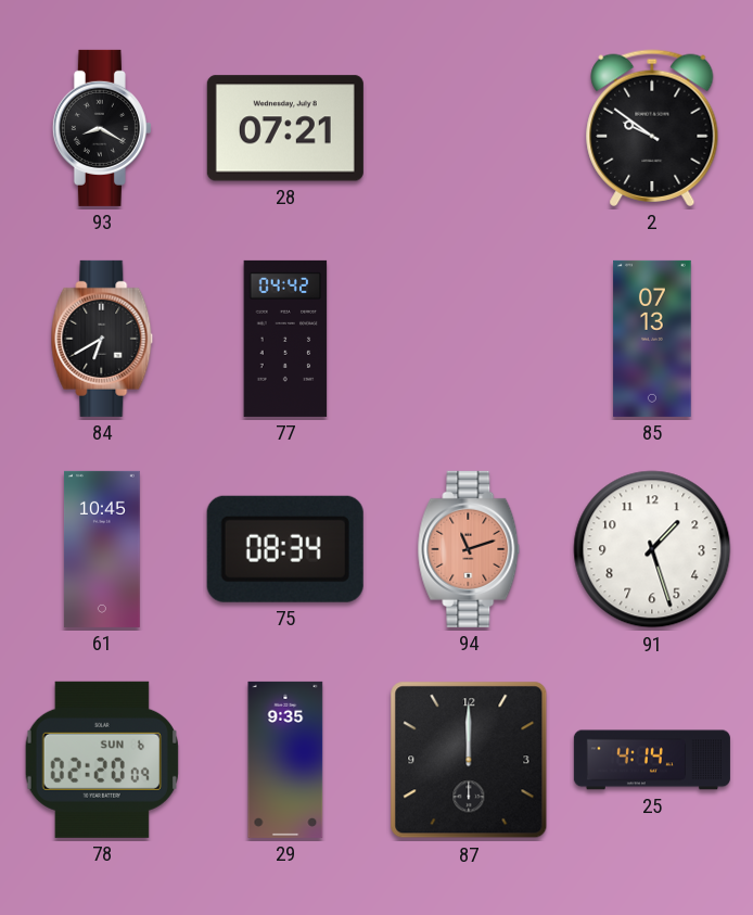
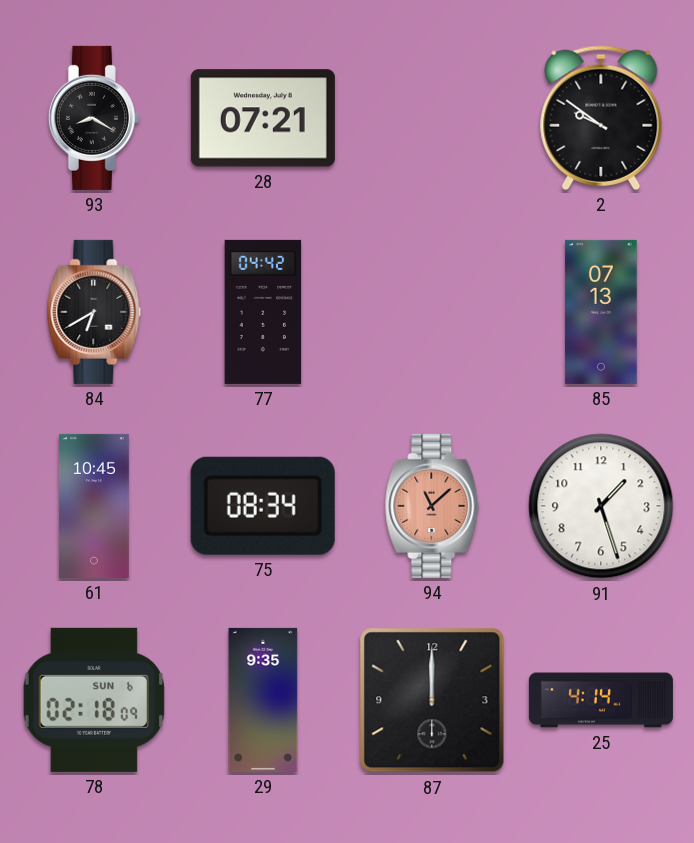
94: 11:12 -> 11:08
78: 02:20 -> 02:18
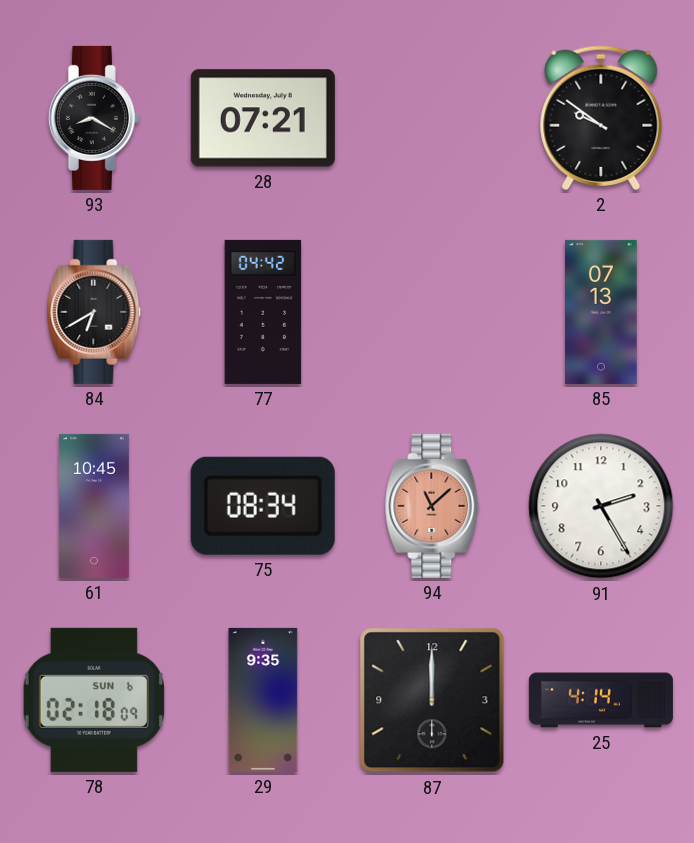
91: 1:27 -> 2:25
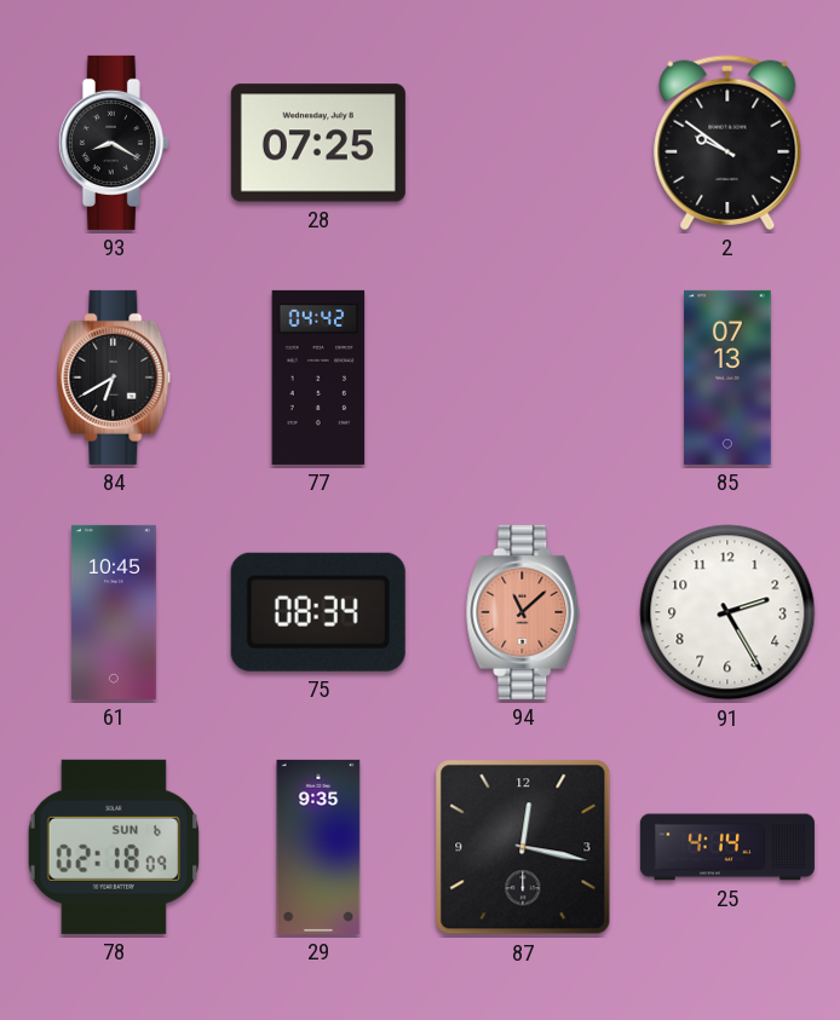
28: 07:21 -> 07:25
87: 12:00 -> 12:17
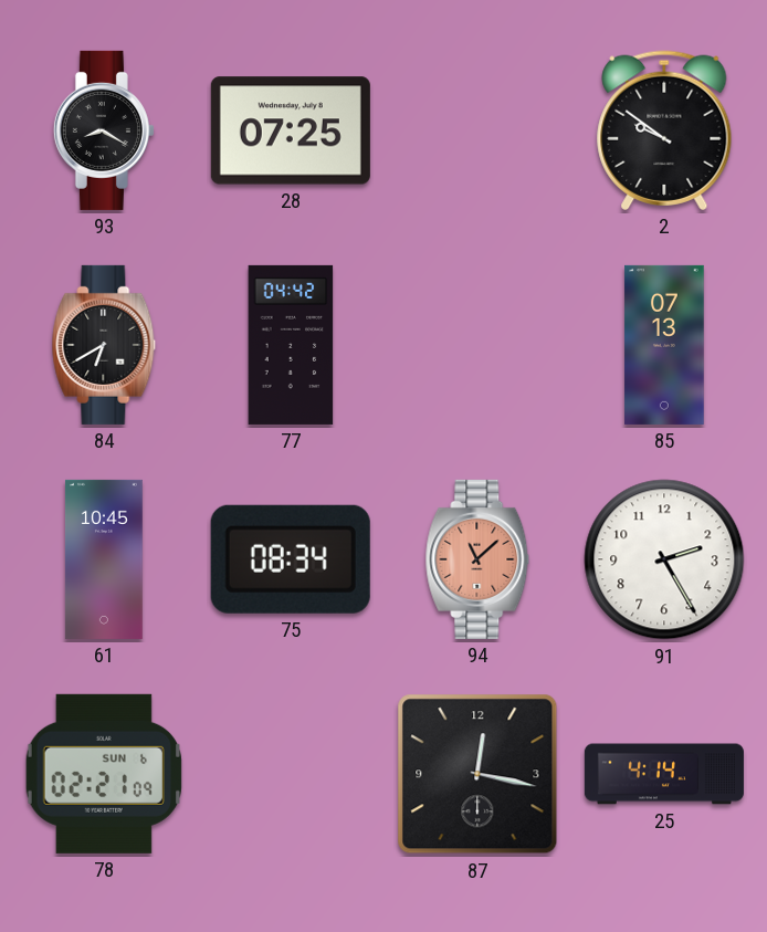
78: 02:18 -> 02:21
29: 9:35 -> none
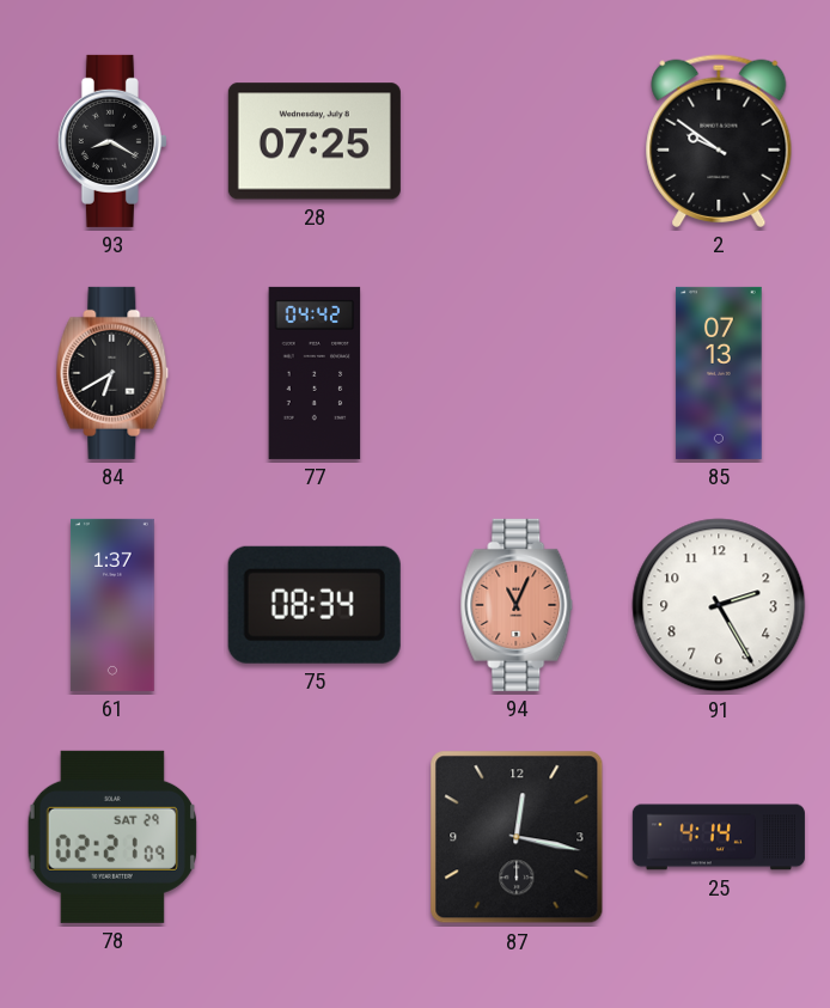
61: 10:45 -> 1:37
94: 11:08 -> 11:04
78 date: SUN 6 -> SAT 29
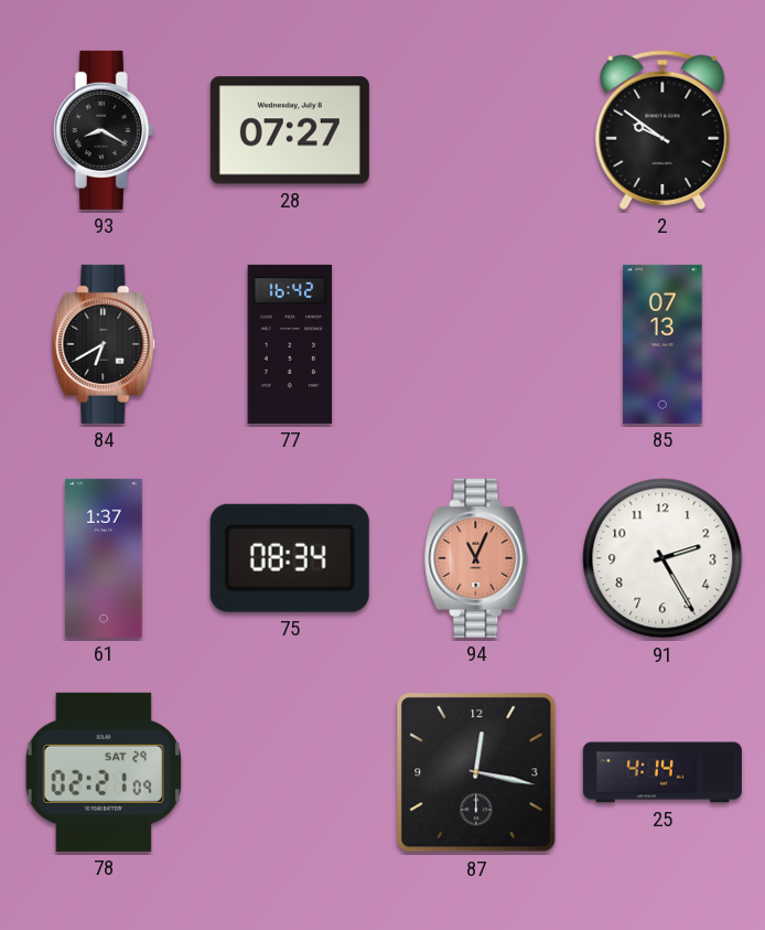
28: 07:25 -> 07:27
77: 04:42 -> 16:42
